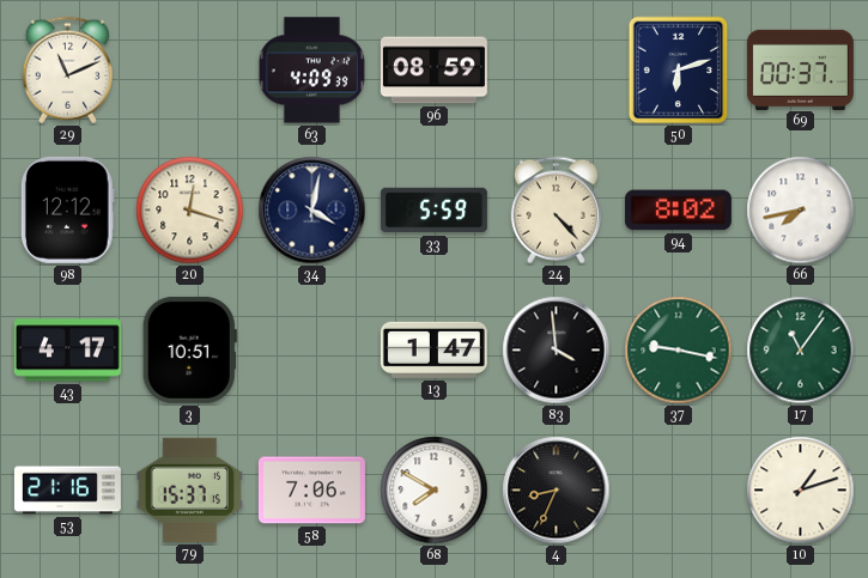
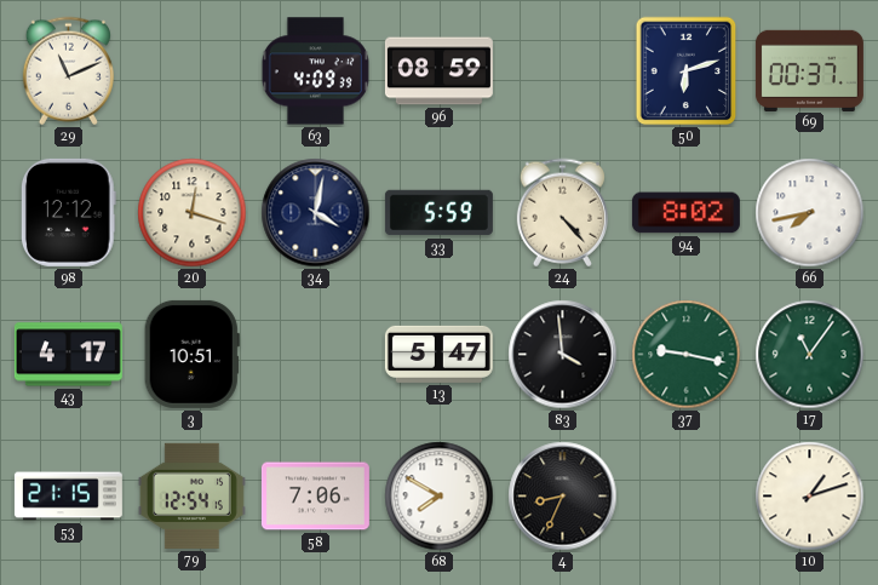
13: 1:47 -> 5:47
53: 21:16 -> 21:15
79: 15:37 -> 12:54
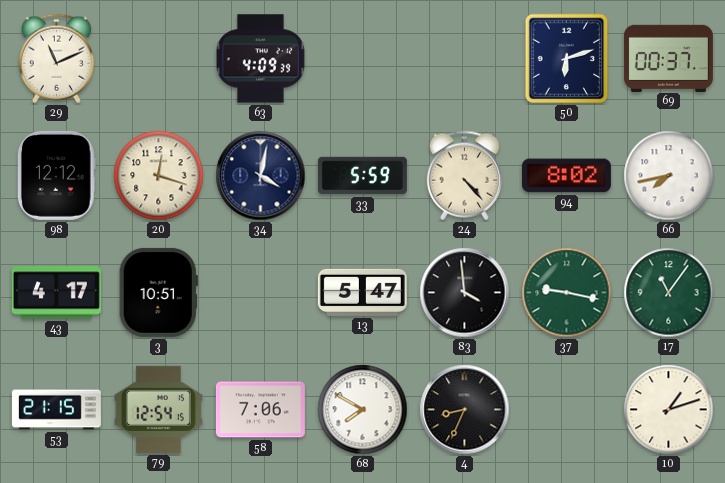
96: 08:59 -> none
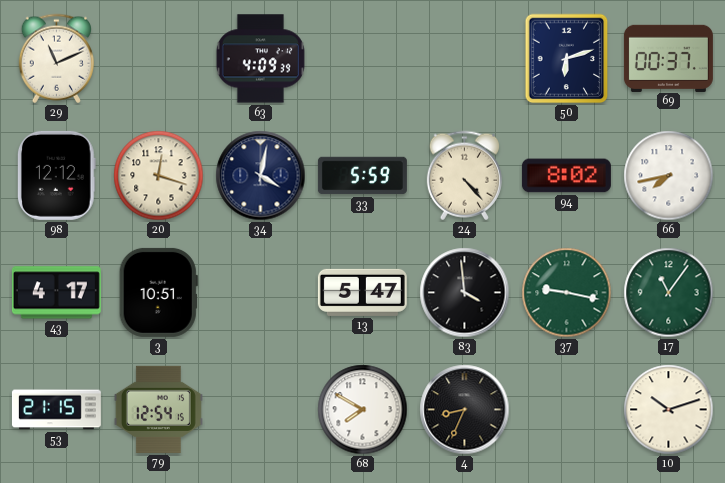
58: 7:06 -> none
10: 1:12 -> 10:12
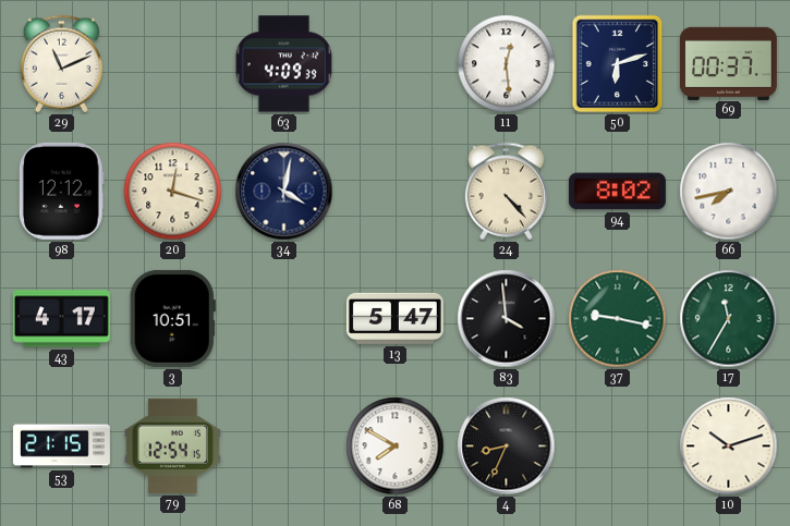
11: none -> 12:29
33: 5:59 -> none
17: 11:06 -> 11:35
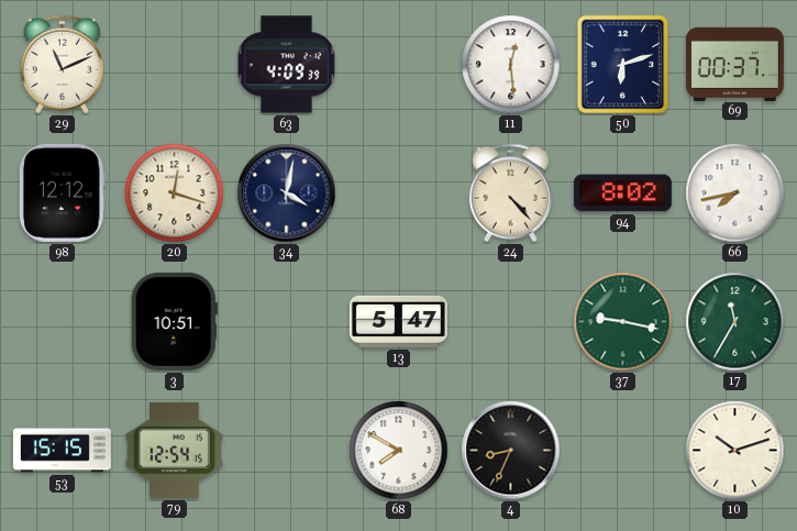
43: 4:17 -> none
83: 3:59 -> none
53: 21:15 -> 15:15
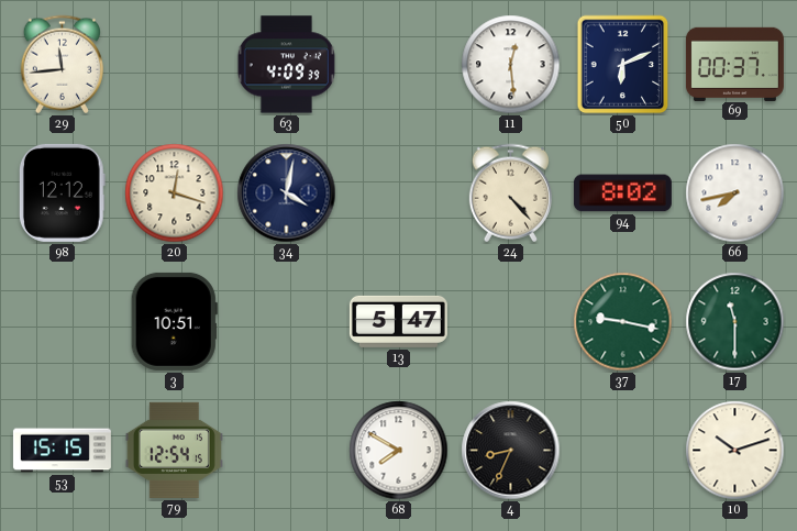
29: 11:11 -> 11:44
50: 6:12 -> 6:11
17: 11:35 -> 11:30
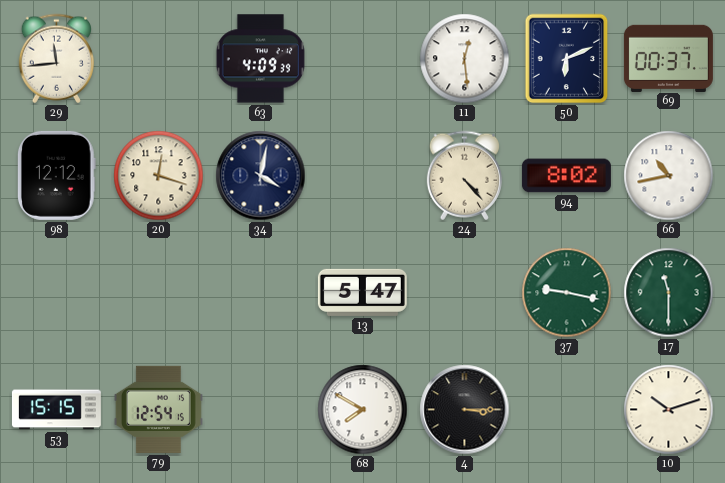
66: 7:43 -> 10:43
3: 10:51 -> none
4: 8:34 -> 3:15
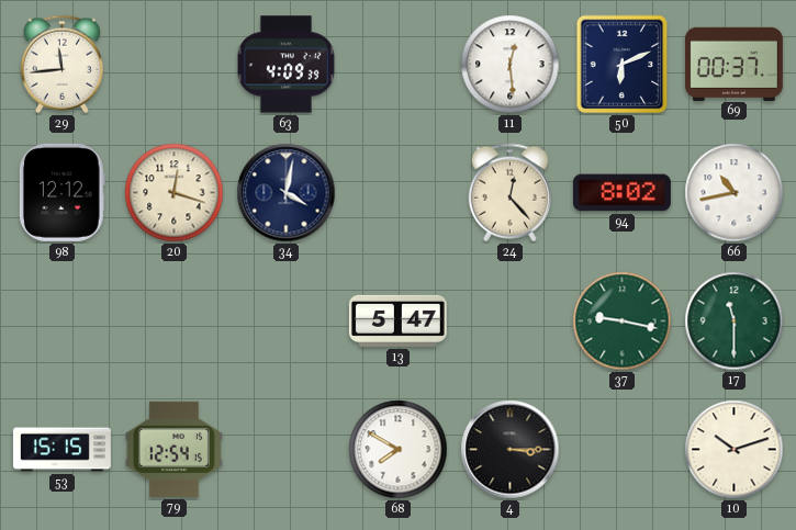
24: 4:23 -> 12:23
